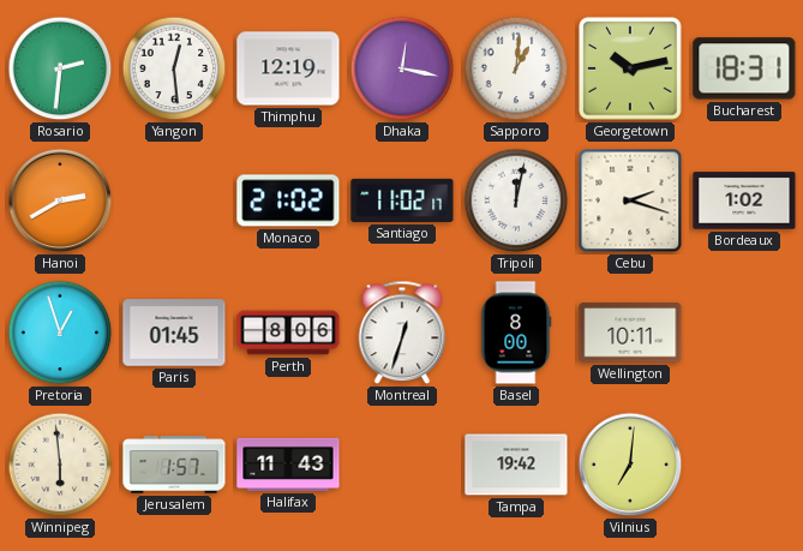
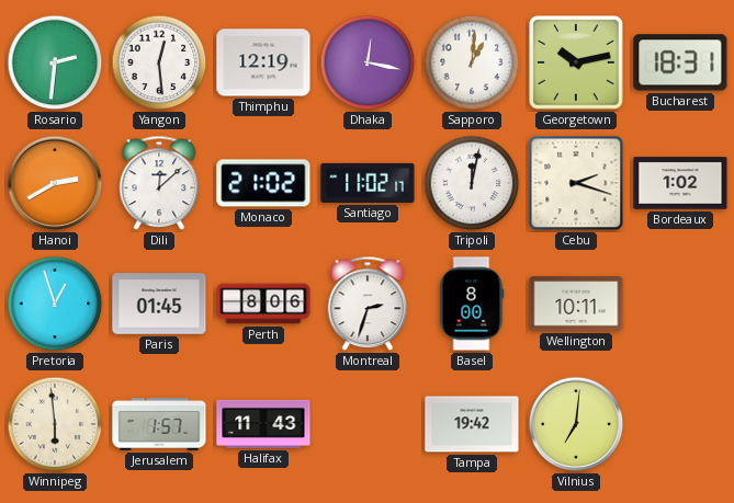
Dili: none -> 12:08
Montreal: 12:33 -> 2:33
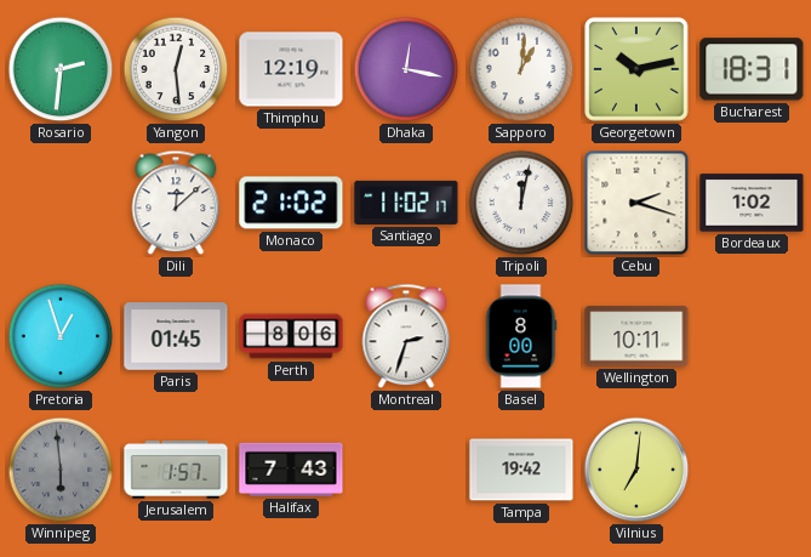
Hanoi: 2:40 -> none
Winnipeg dial: cream -> grey
Halifax: 11:43 -> 7:43
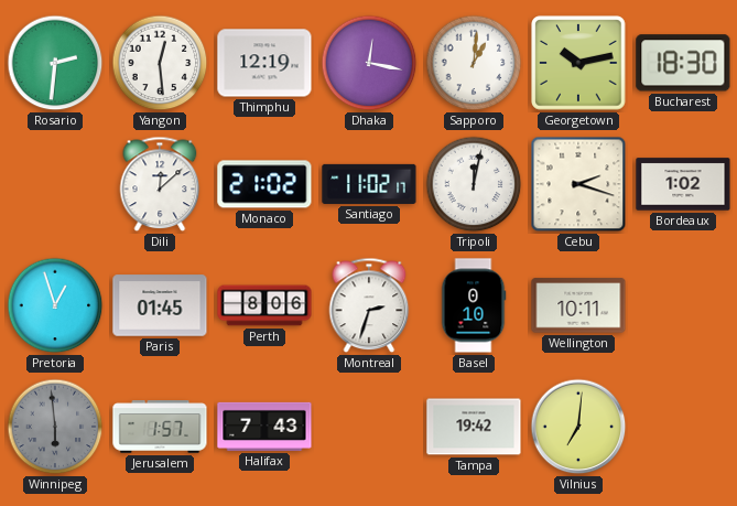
Bucharest: 18:31 -> 18:30
Basel: 8:00 -> 0:10
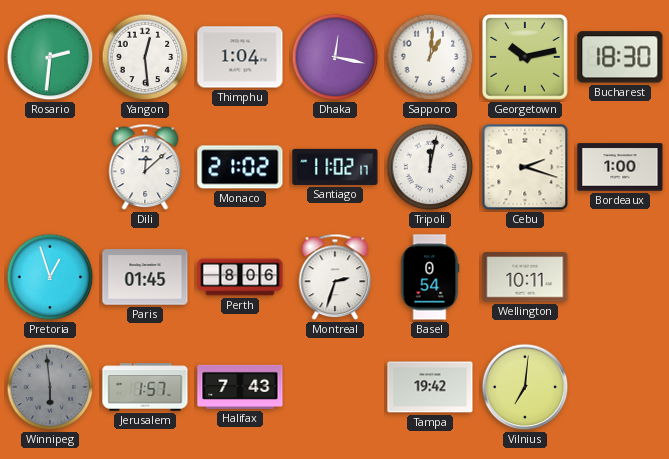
Thimphu: 12:19 -> 1:04
Bordeaux: 1:02 -> 1:00
Basel: 0:10 -> 0:54
